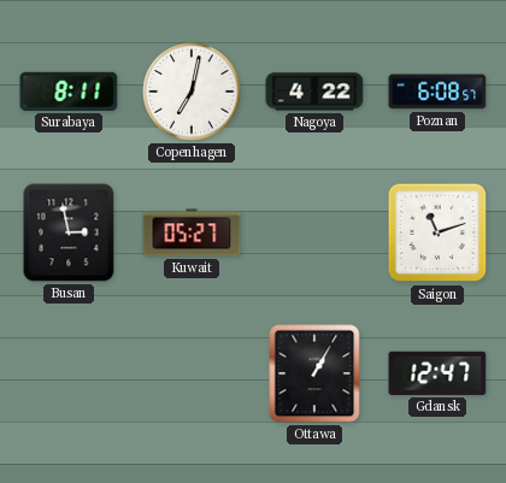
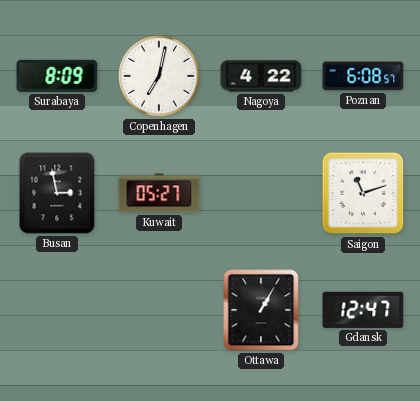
Surabaya: 8:11 -> 8:09
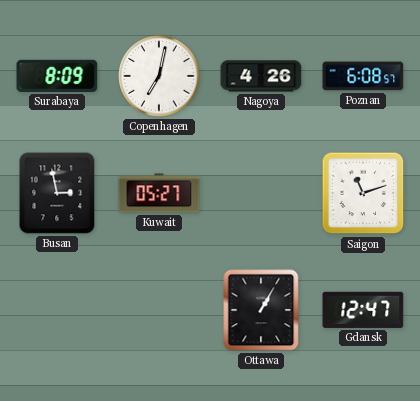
Nagoya: 4:22 -> 4:26
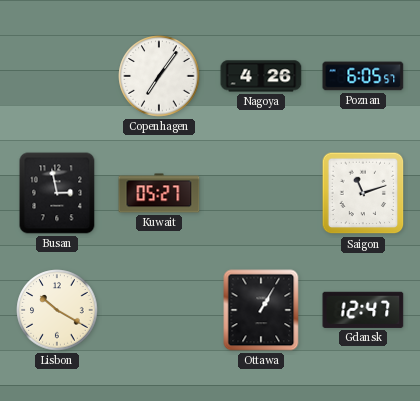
Surabaya: 8:09 -> none
Copenhagen: 7:02 -> 7:06
Poznan: 6:08 -> 6:05
Lisbon: none -> 10:20
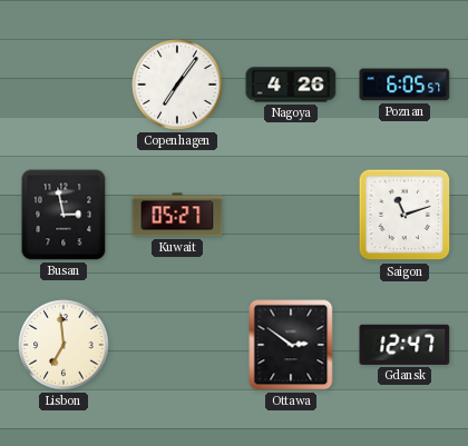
Lisbon: 10:20 -> 6:59
Ottawa: 1:05 -> 2:51
